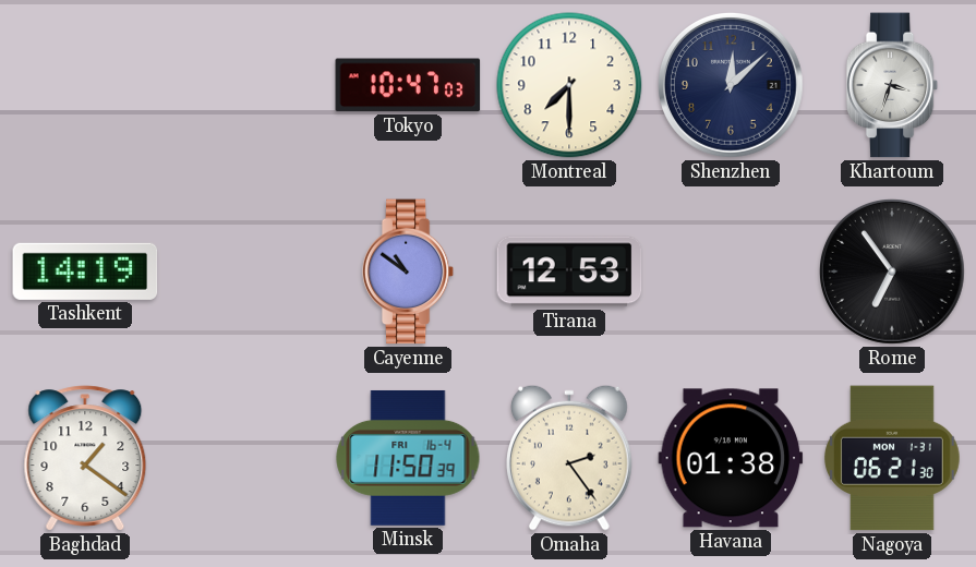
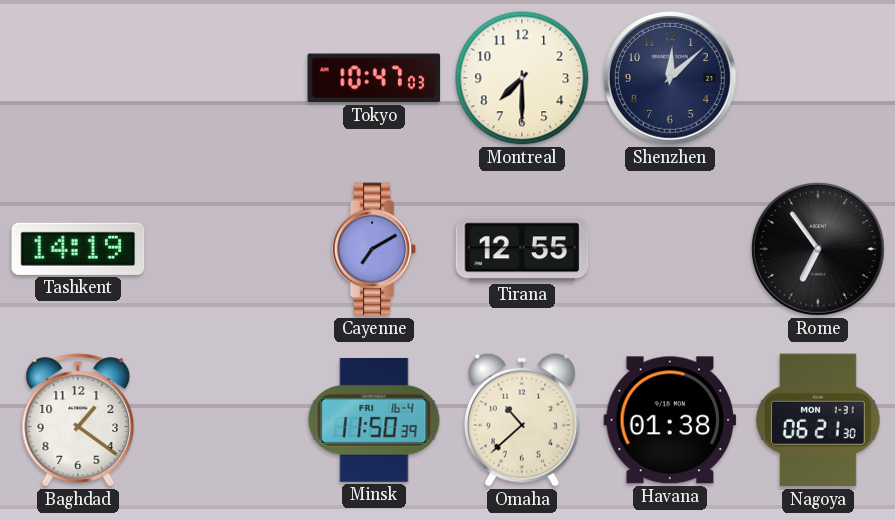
Khartoum: 3:33 -> none
Cayenne: 10:51 -> 7:10
Tirana: 12:53 -> 12:55
Omaha: 2:24 -> 10:38
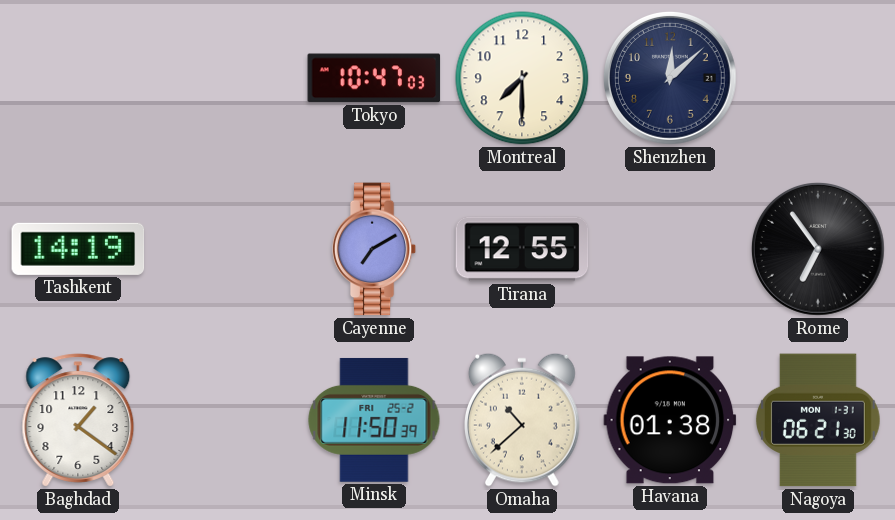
Minsk date: FRI 16-4 -> FRI 25-2
